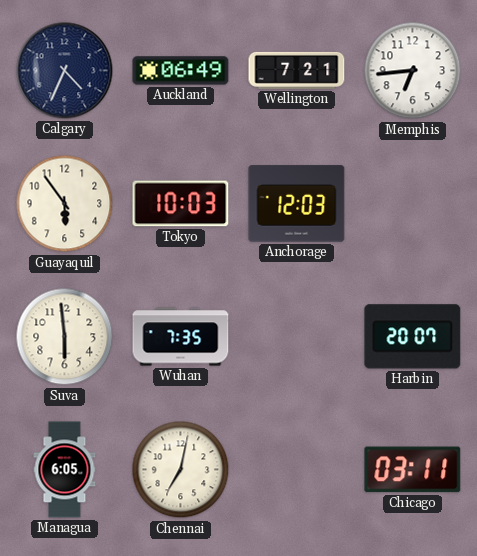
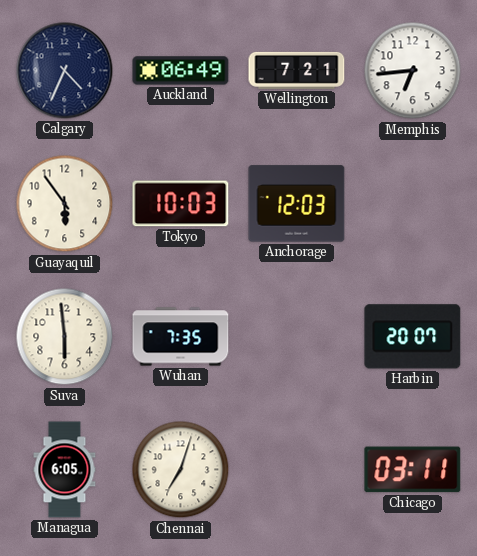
Chennai: 7:02 -> 7:03
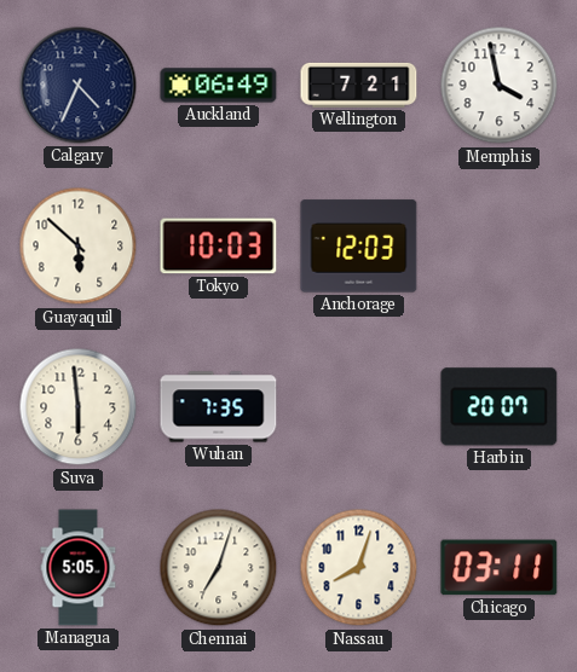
Memphis: 6:44 -> 3:58
Guayaquil: 5:54 -> 5:52
Managua: 6:05 -> 5:05
Nassau: none -> 8:03
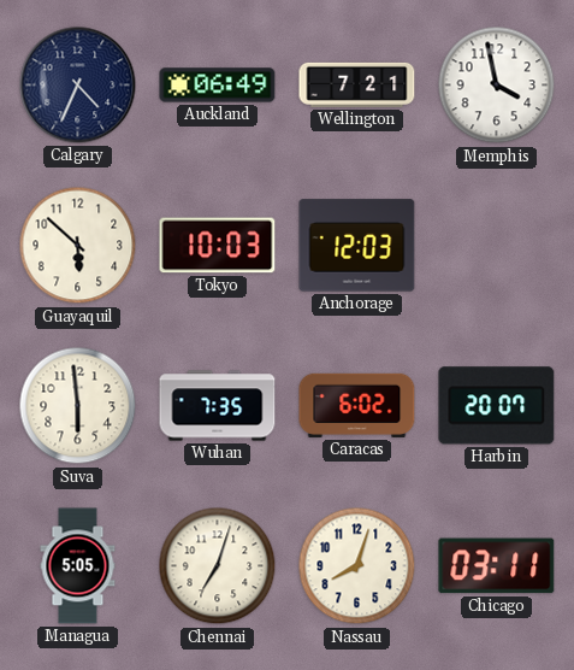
Caracas: none -> 6:02
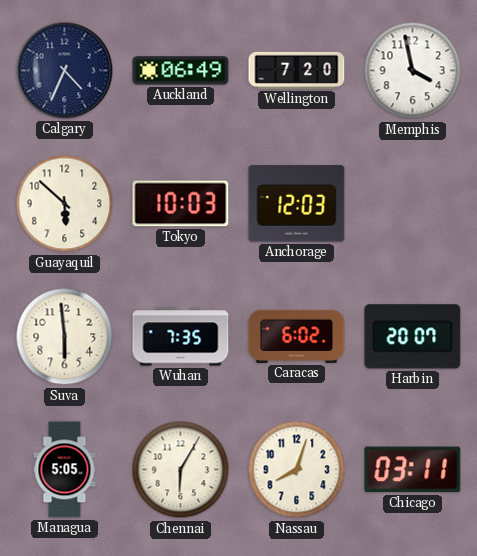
Wellington: 7:21 -> 7:20
Chennai: 7:03 -> 6:05
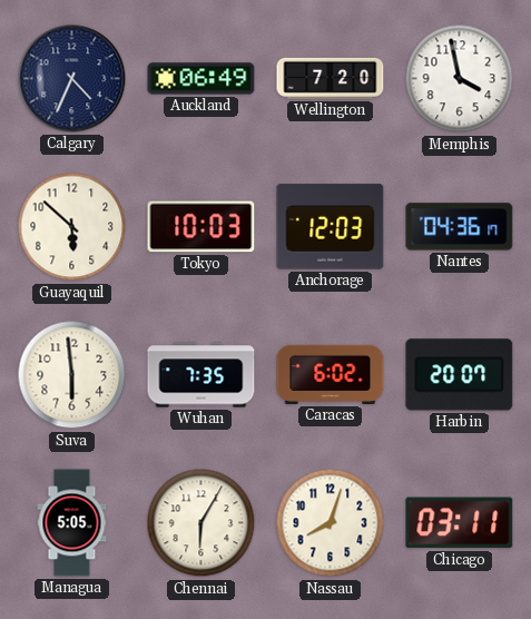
Nantes: none -> 04:36
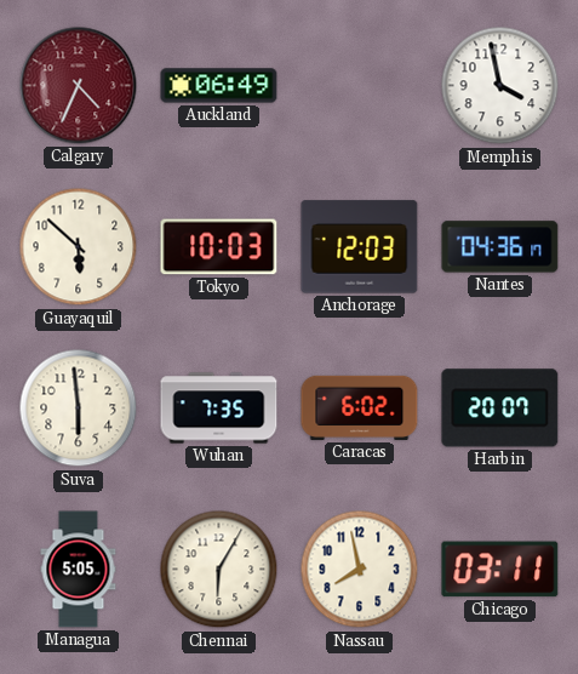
Calgary dial: navy -> burgundy
Wellington: 7:20 -> none
Nassau: 8:03 -> 7:58
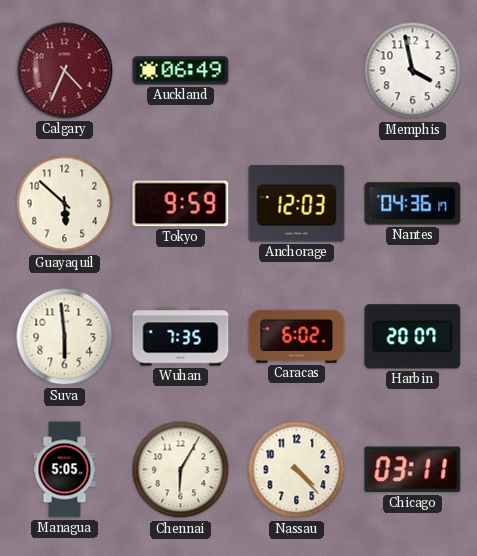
Tokyo: 10:03 -> 9:59
Nassau: 7:58 -> 4:23
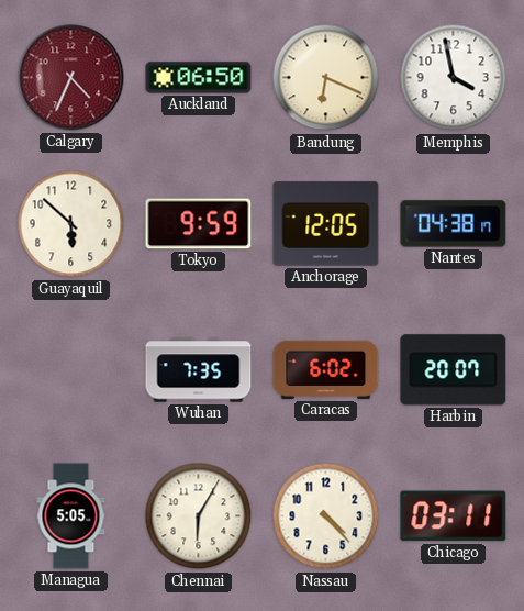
Auckland: 06:49 -> 06:50
Bandung: none -> 6:19
Anchorage: 12:03 -> 12:05
Nantes: 04:36 -> 04:38
Suva: 5:59 -> none
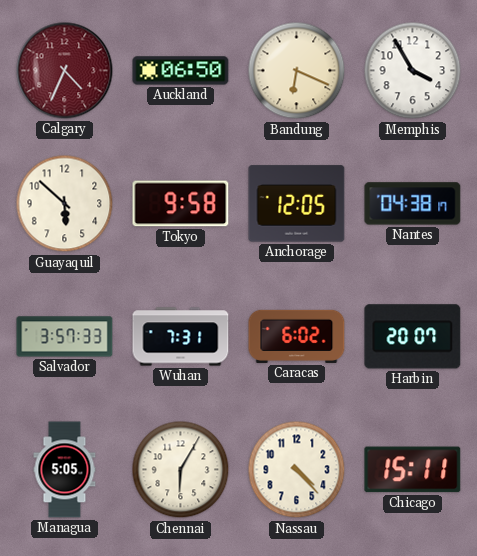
Memphis: 3:58 -> 3:55
Tokyo: 9:59 -> 9:58
Salvador: none -> 3:57
Wuhan: 7:35 -> 7:31
Chicago: 03:11 -> 15:11
